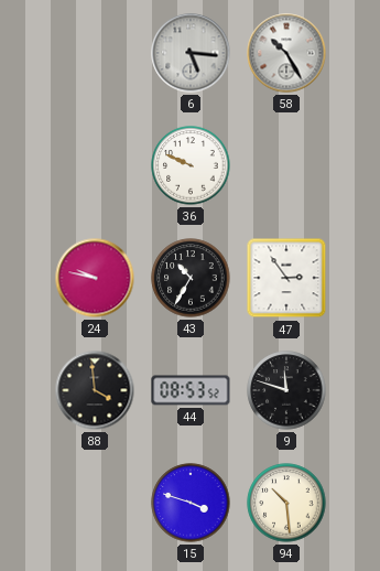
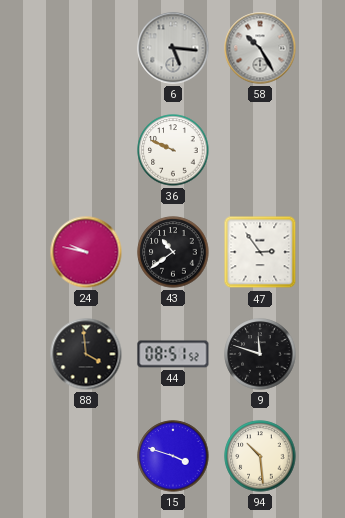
43: 10:35 -> 10:39
44: 08:53 -> 08:51
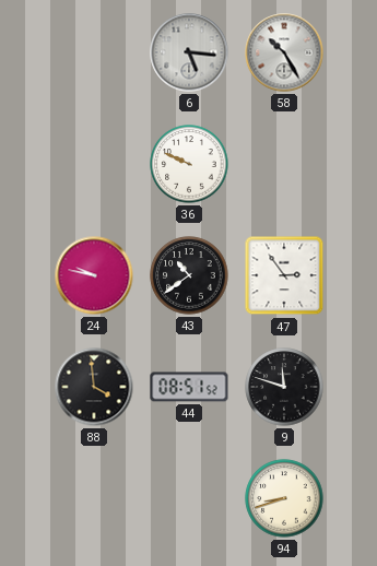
15: 3:48 -> none
94: 10:29 -> 8:42
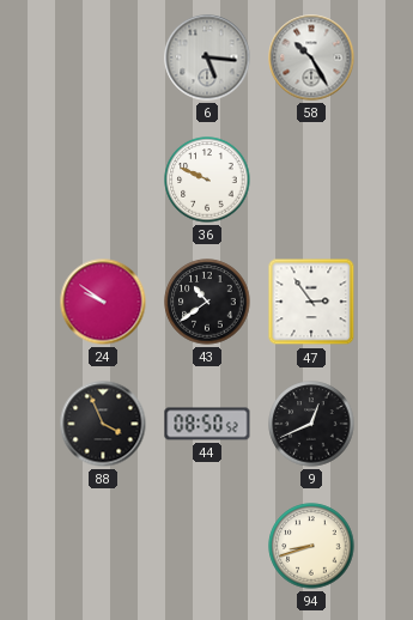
24: 9:47 -> 9:51
88: 3:59 -> 3:56
44: 08:51 -> 08:50
9: 11:48 -> 12:41
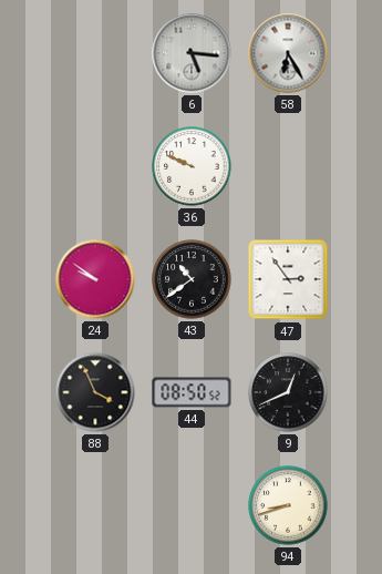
58: 10:25 -> 6:25
